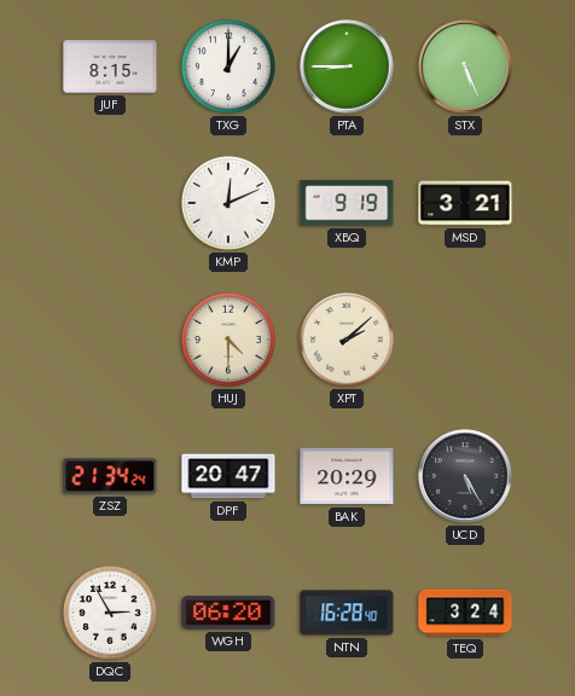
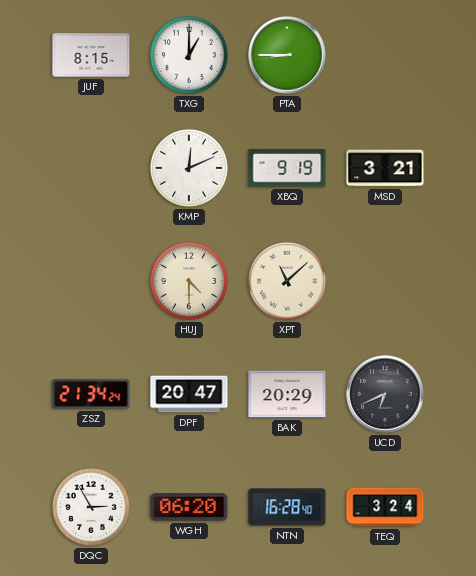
STX: 5:26 -> none
XPT: 2:08 -> 11:08
UCD: 5:25 -> 6:41
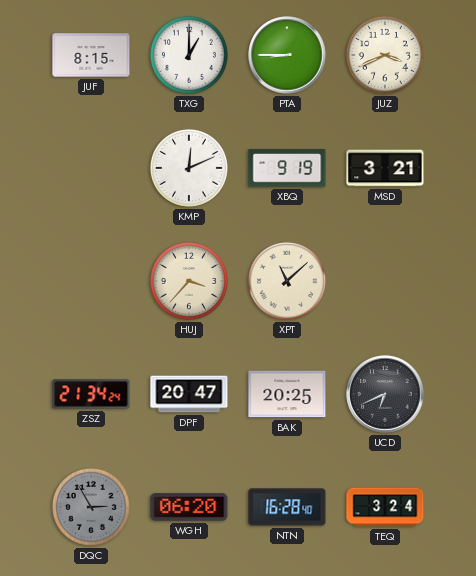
JUZ: none -> 3:41
HUJ: 4:30 -> 3:37
BAK: 20:29 -> 20:25
DQC dial: white -> grey
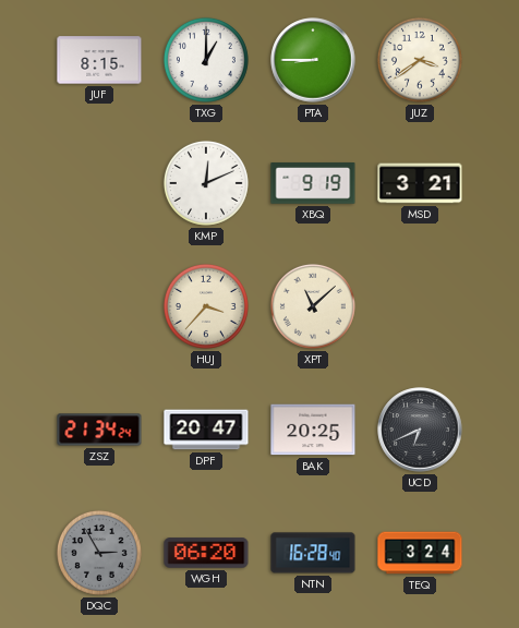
JUZ: 3:41 -> 3:39
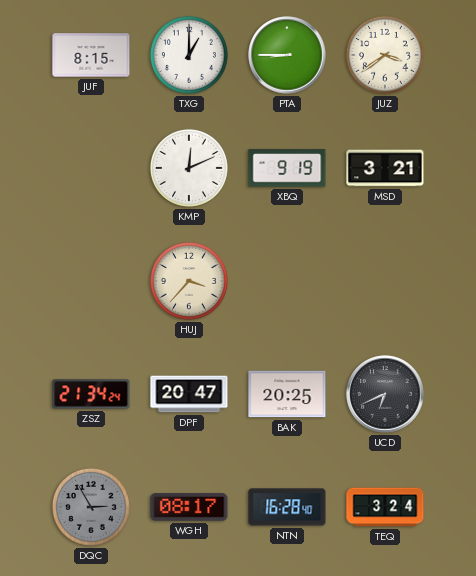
XPT: 11:08 -> none
WGH: 06:20 -> 08:17
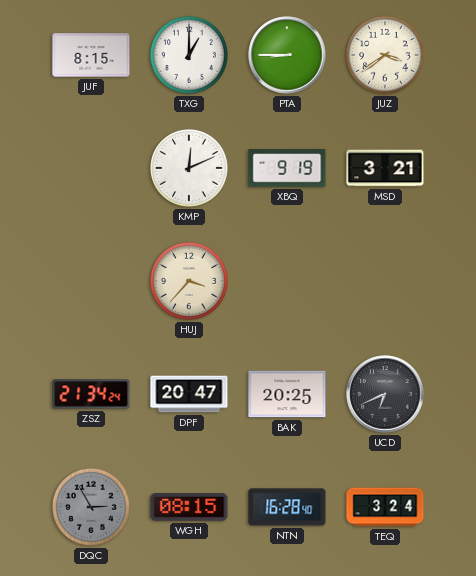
WGH: 08:17 -> 08:15
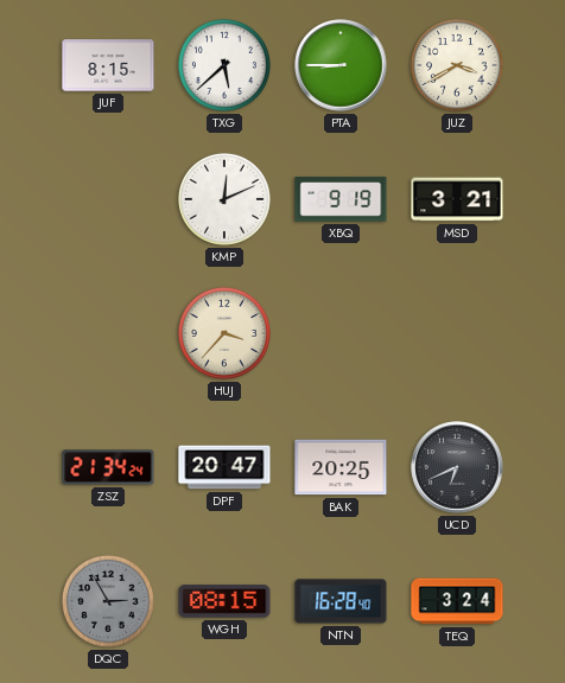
TXG: 1:00 -> 5:38
JUZ: 3:39 -> 3:40
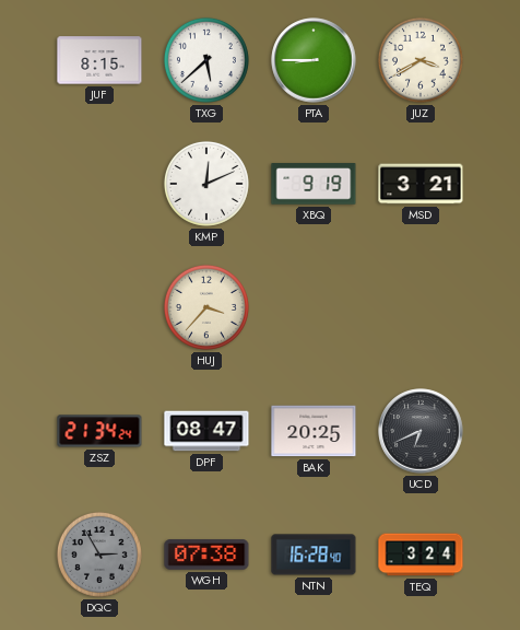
DPF: 20:47 -> 08:47
WGH: 08:15 -> 07:38
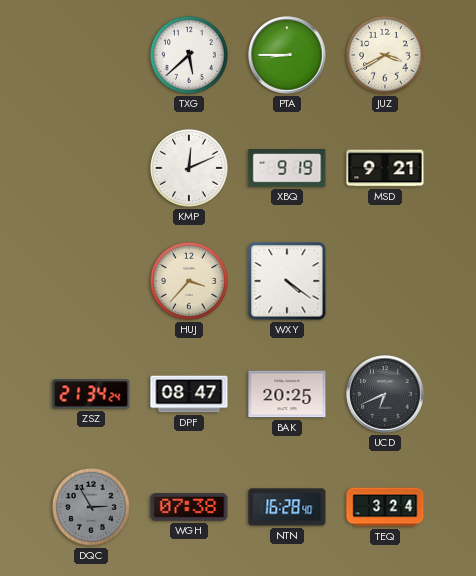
JUF: 8:15 -> none
MSD: 3:21 -> 9:21
WXY: none -> 4:21
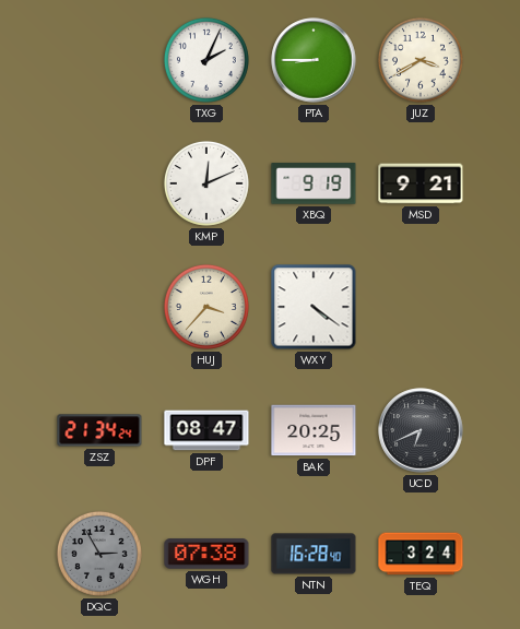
TXG: 5:38 -> 2:04
